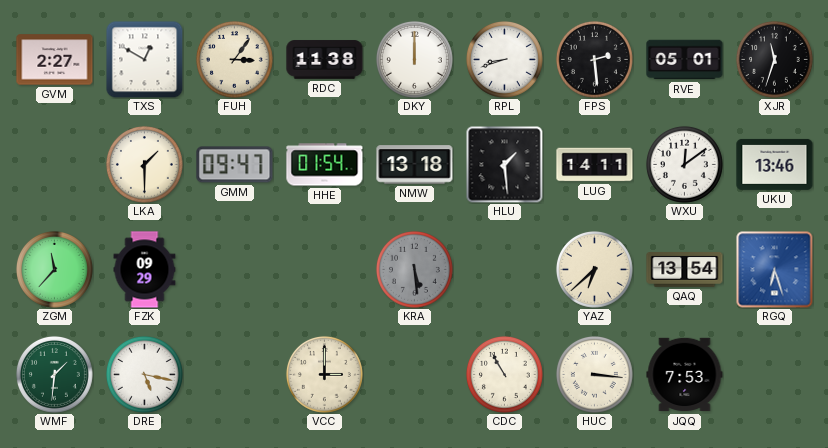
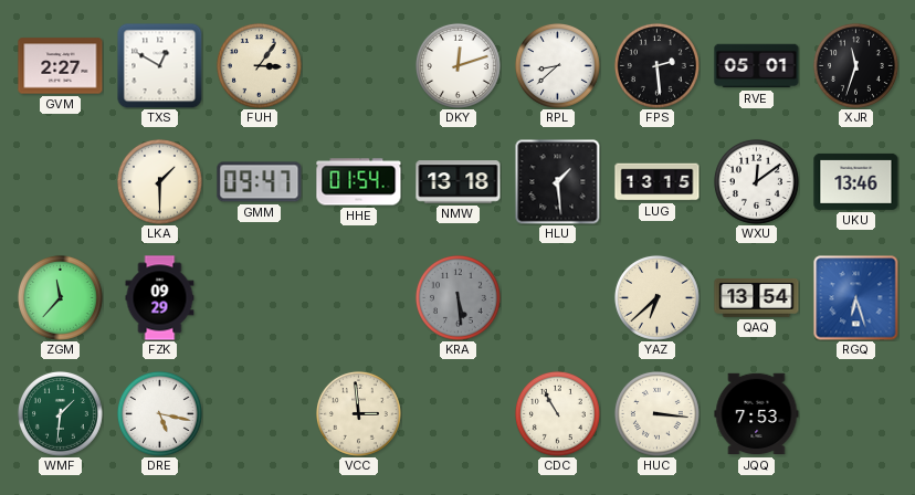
RDC: 11:38 -> none
DKY: 12:00 -> 12:12
RPL: 8:42 -> 8:38
LUG: 14:11 -> 13:15
VCC: 3:00 -> 2:59
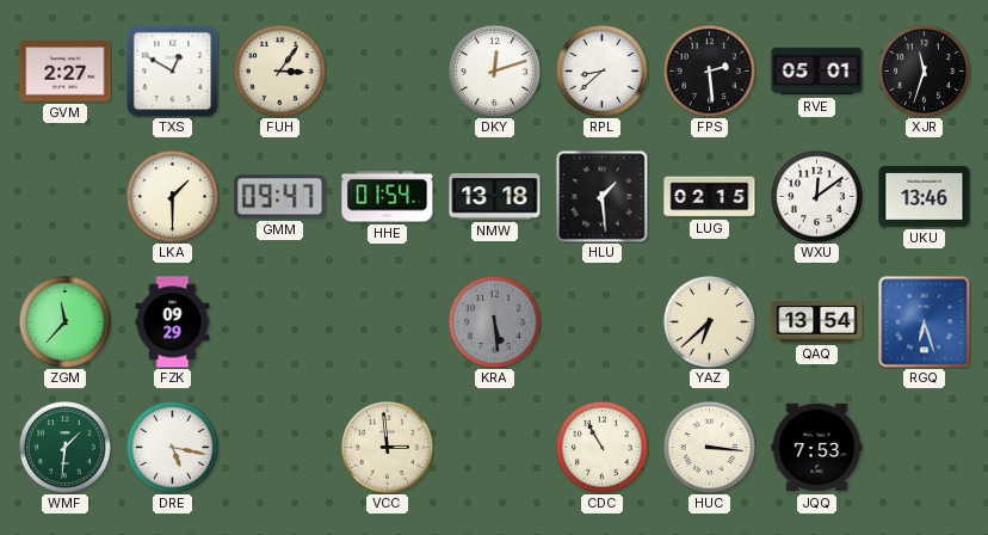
LUG: 13:15 -> 02:15
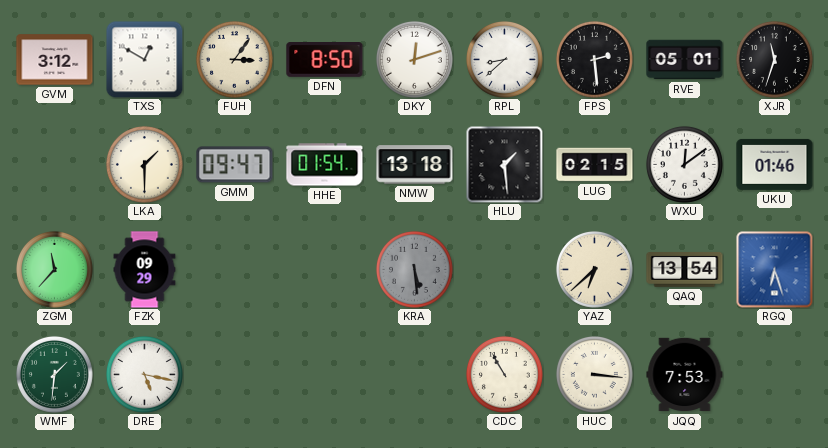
GVM: 2:27 -> 3:12
DFN: none -> 8:50
UKU: 13:46 -> 01:46
VCC: 2:59 -> none
